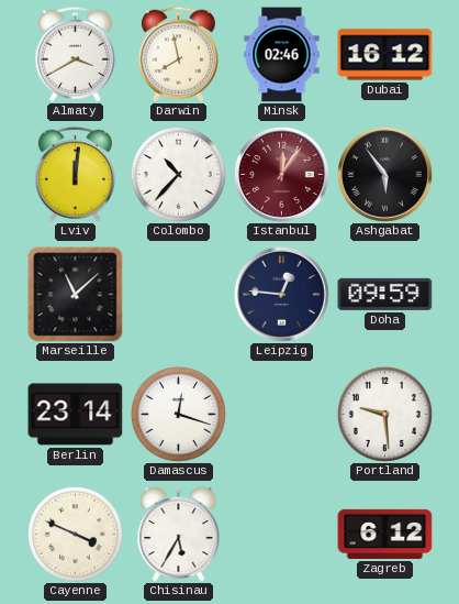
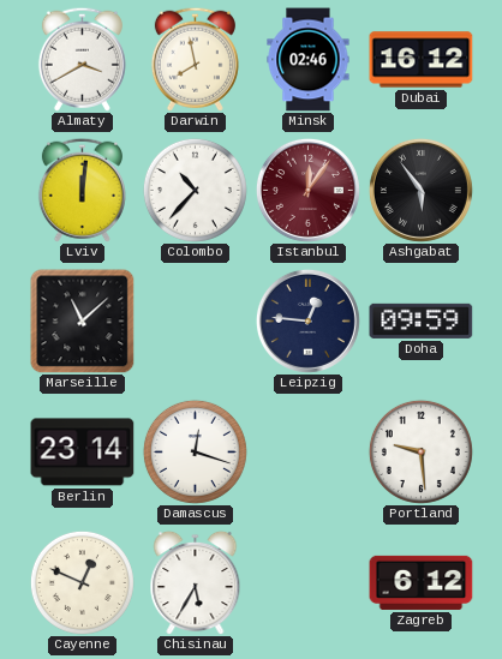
Cayenne: 3:49 -> 12:49
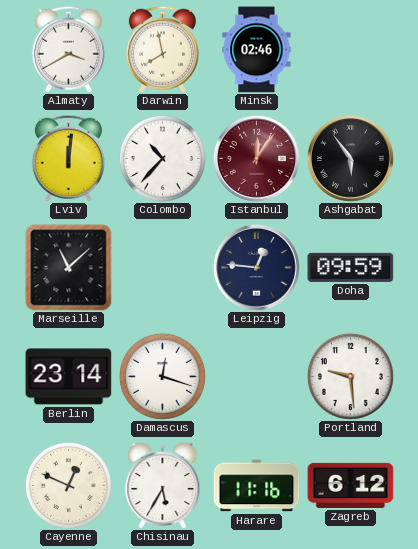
Dubai: 16:12 -> none
Harare: none -> 11:16
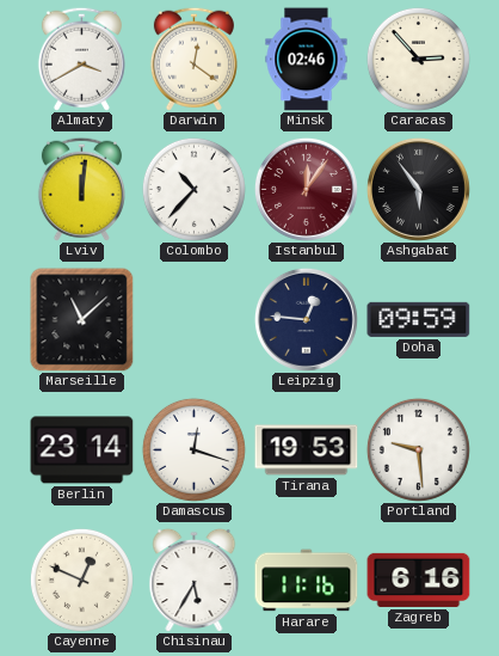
Darwin: 7:58 -> 12:21
Caracas: none -> 2:53
Tirana: none -> 19:53
Zagreb: 6:12 -> 6:16
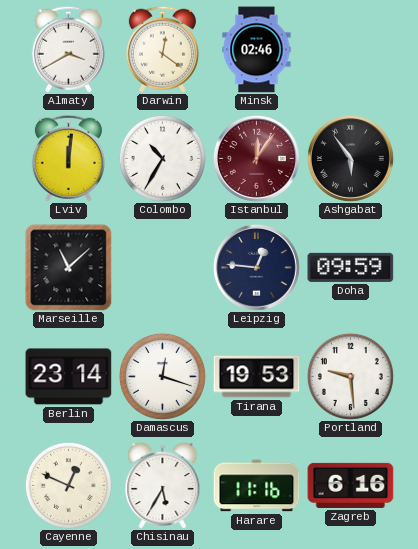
Caracas: 2:53 -> none
Colombo: 10:37 -> 10:35
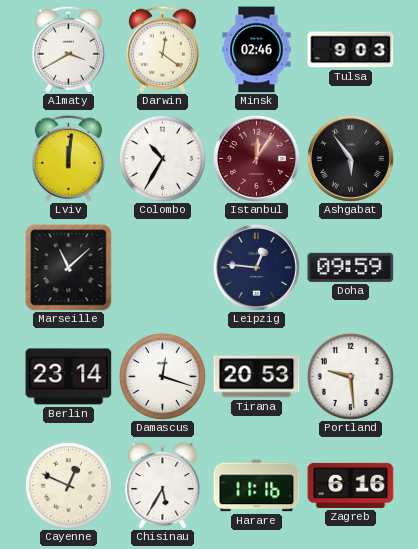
Tulsa: none -> 9:03
Tirana: 19:53 -> 20:53
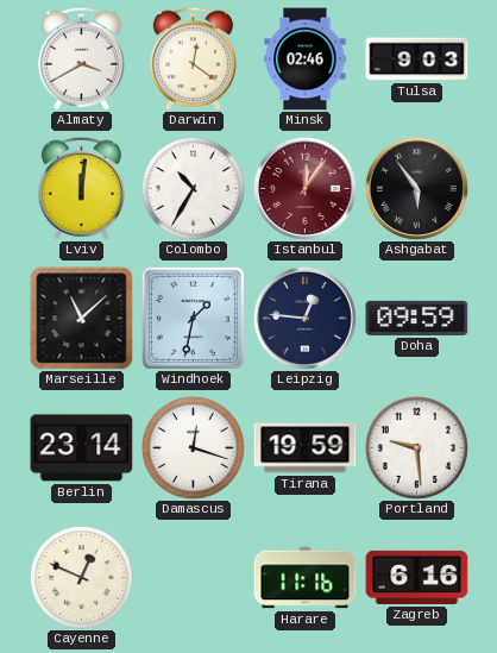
Windhoek: none -> 1:32
Tirana: 20:53 -> 19:59
Chisinau: 5:35 -> none
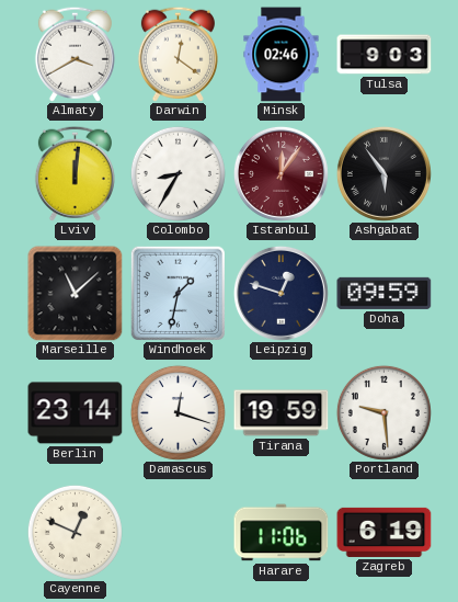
Colombo: 10:35 -> 8:35
Leipzig: 12:46 -> 12:48
Harare: 11:16 -> 11:06
Zagreb: 6:16 -> 6:19
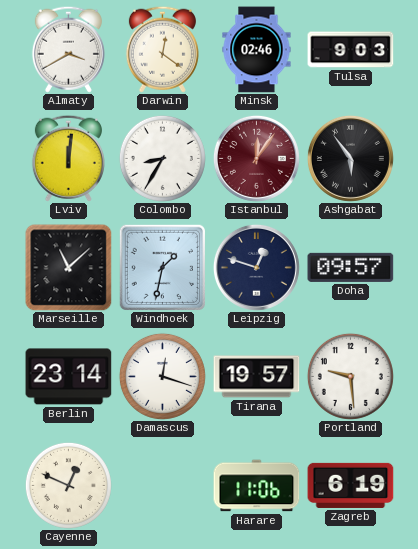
Doha: 09:59 -> 09:57
Tirana: 19:59 -> 19:57
